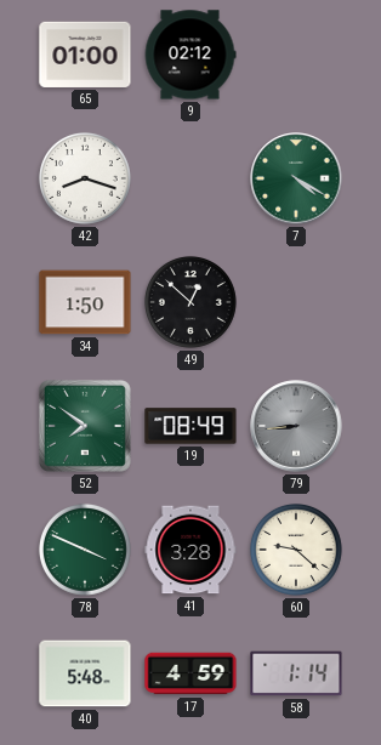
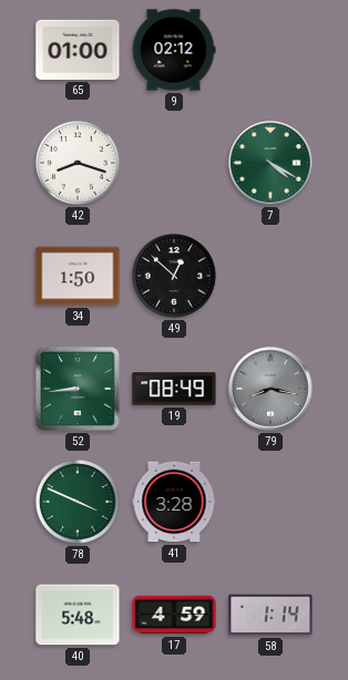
52: 7:51 -> 8:44
79: 8:44 -> 8:17
60: 9:22 -> none
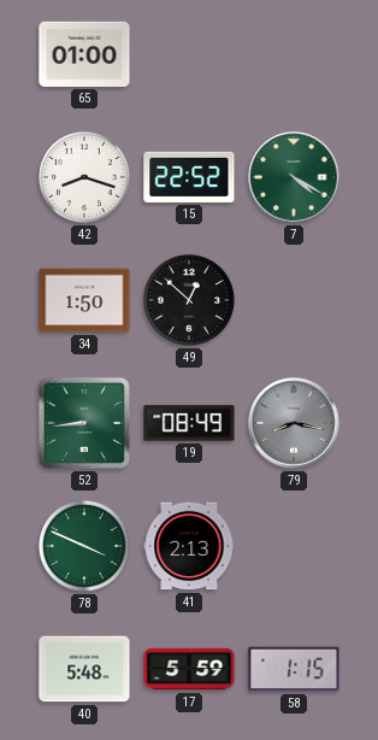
9: 02:12 -> none
15: none -> 22:52
41: 3:28 -> 2:13
17: 4:59 -> 5:59
58: 1:14 -> 1:15
